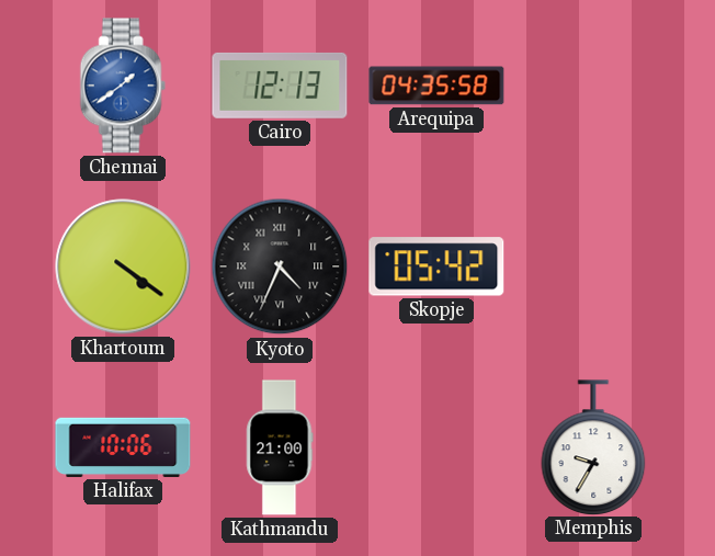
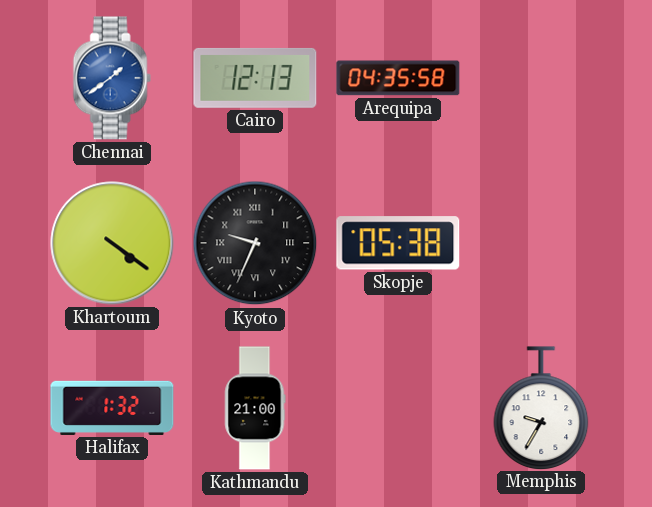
Kyoto: 4:34 -> 9:34
Skopje: 05:42 -> 05:38
Halifax: 10:06 -> 1:32
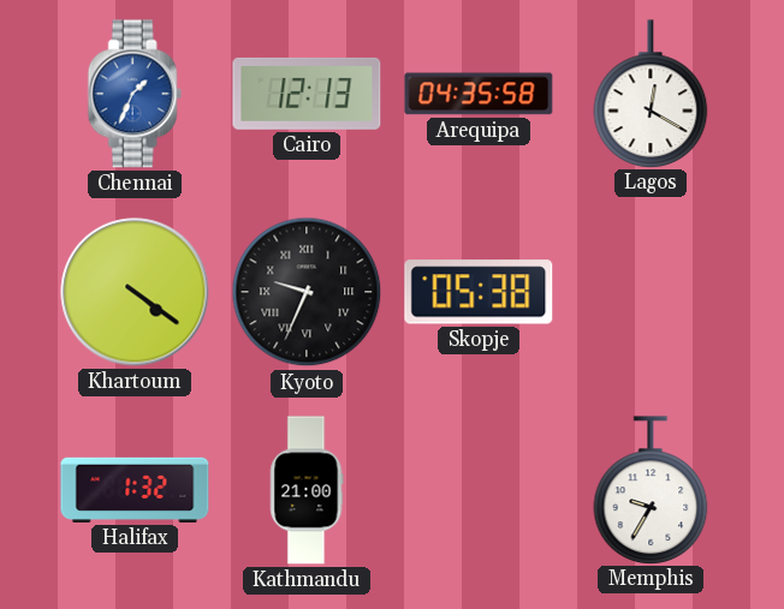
Chennai: 1:39 -> 1:34
Lagos: none -> 12:20
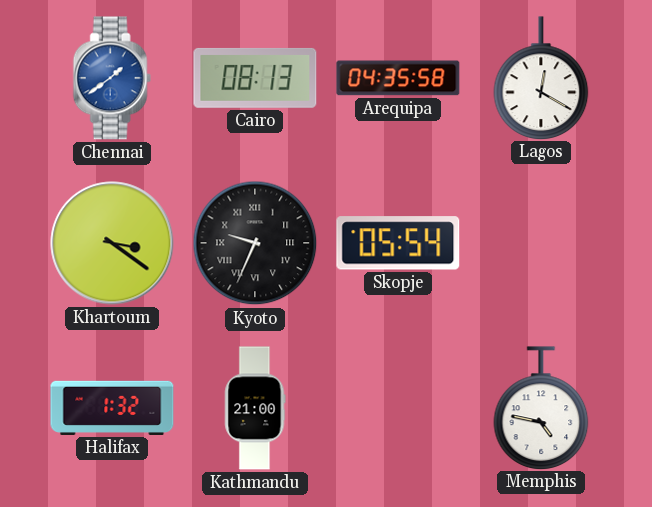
Chennai: 1:34 -> 1:39
Cairo: 12:13 -> 08:13
Khartoum: 4:21 -> 3:21
Skopje: 05:38 -> 05:54
Memphis: 9:35 -> 4:47
